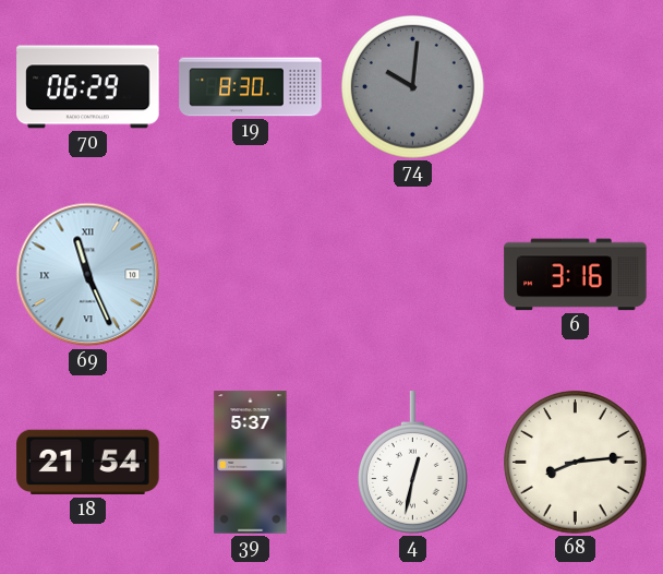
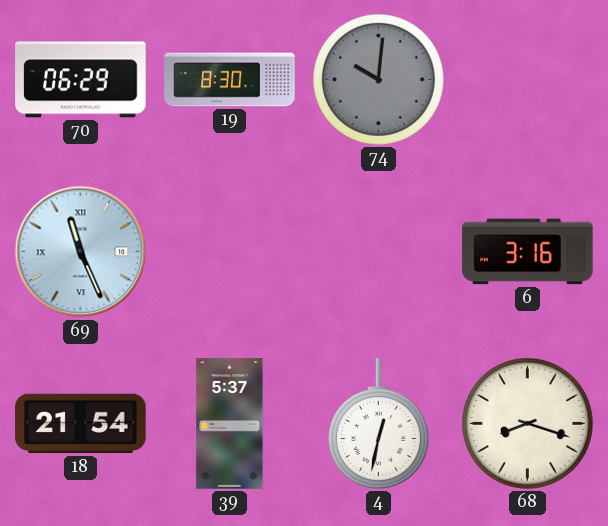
68: 8:14 -> 8:18
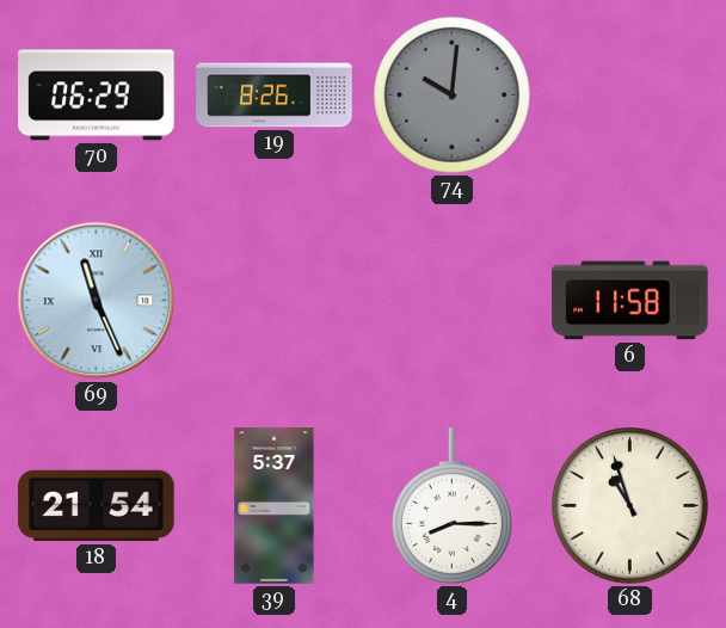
19: 8:30 -> 8:26
6: 3:16 -> 11:58
4: 12:32 -> 8:15
68: 8:18 -> 10:57
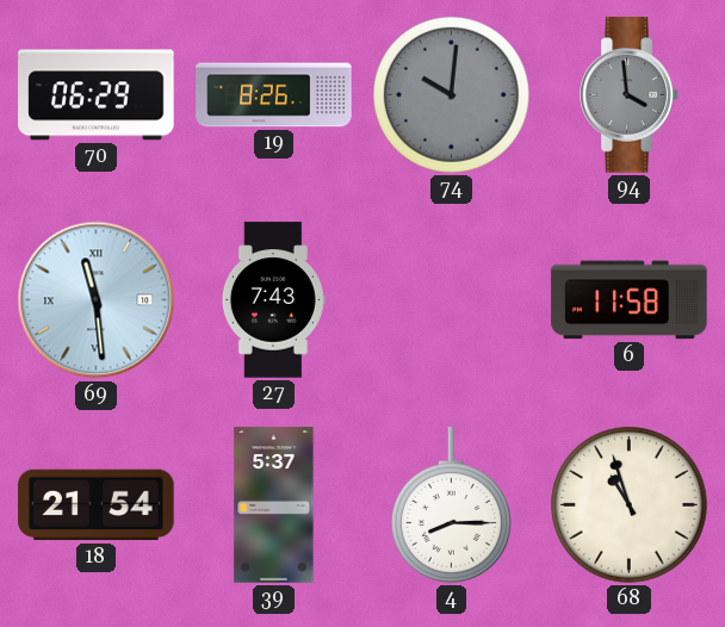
94: none -> 3:59
69: 11:26 -> 11:29
27: none -> 7:43
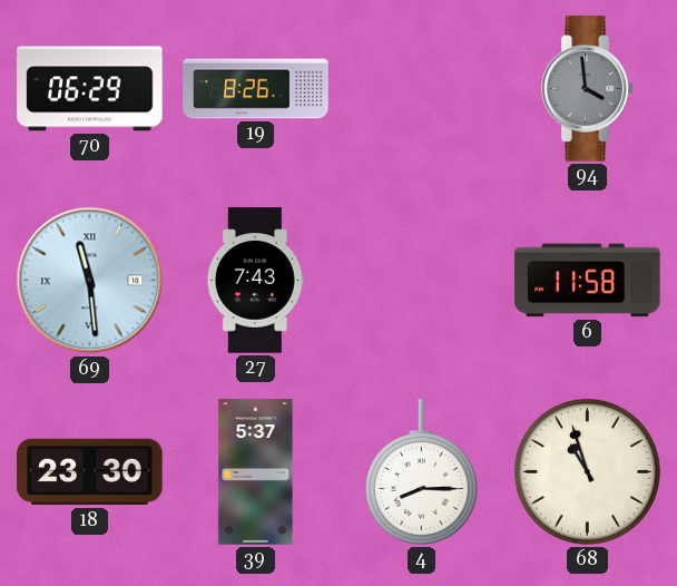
74: 10:01 -> none
18: 21:54 -> 23:30
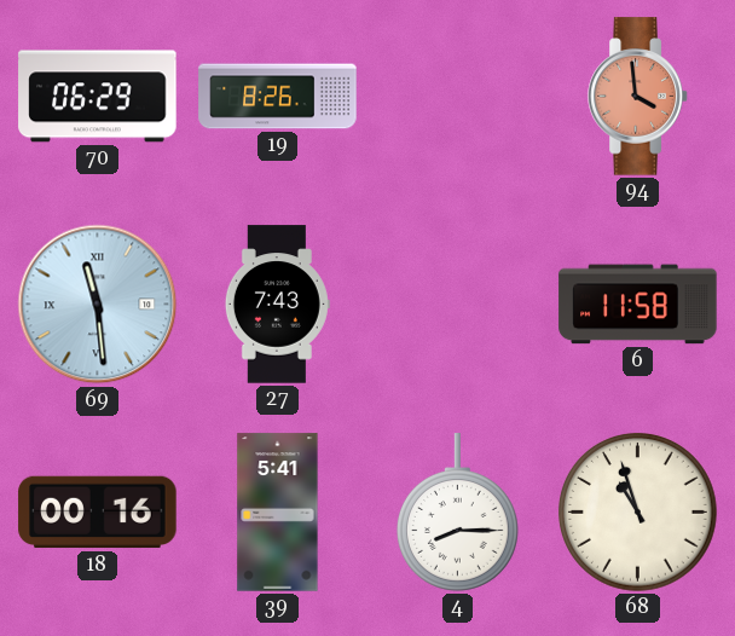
94 dial: grey -> salmon
18: 23:30 -> 00:16
39: 5:37 -> 5:41
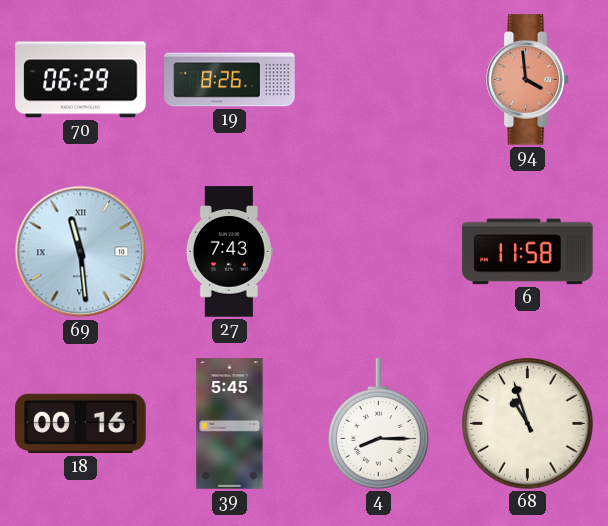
39: 5:41 -> 5:45
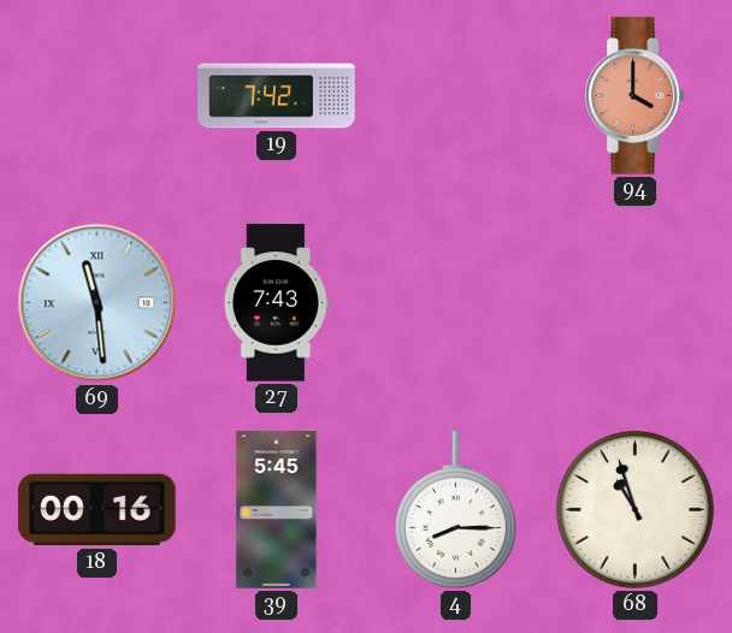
70: 06:29 -> none
19: 8:26 -> 7:42
94: 3:59 -> 4:00
6: 11:58 -> none
